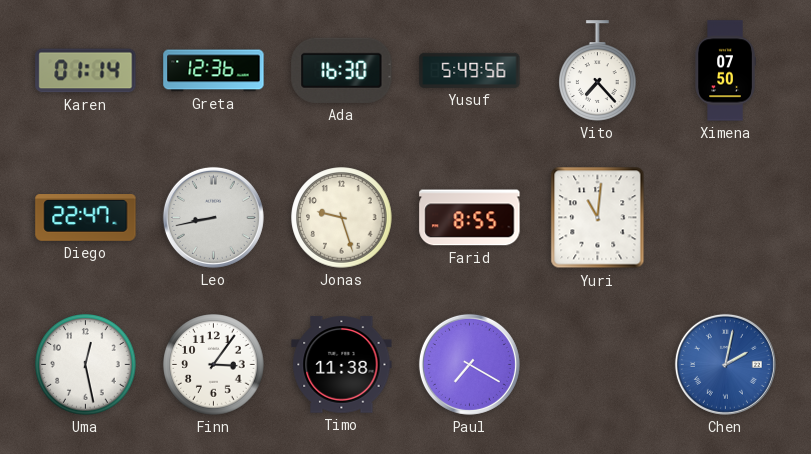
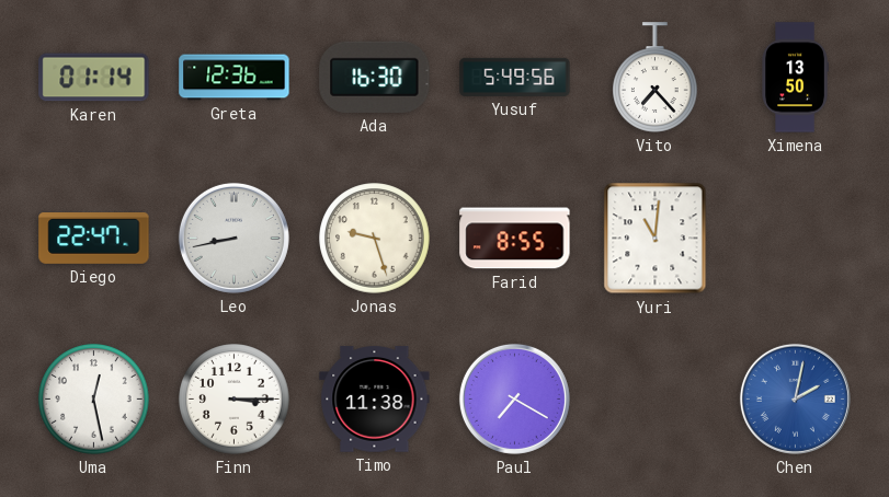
Ximena: 07:50 -> 13:50
Finn: 3:06 -> 3:15
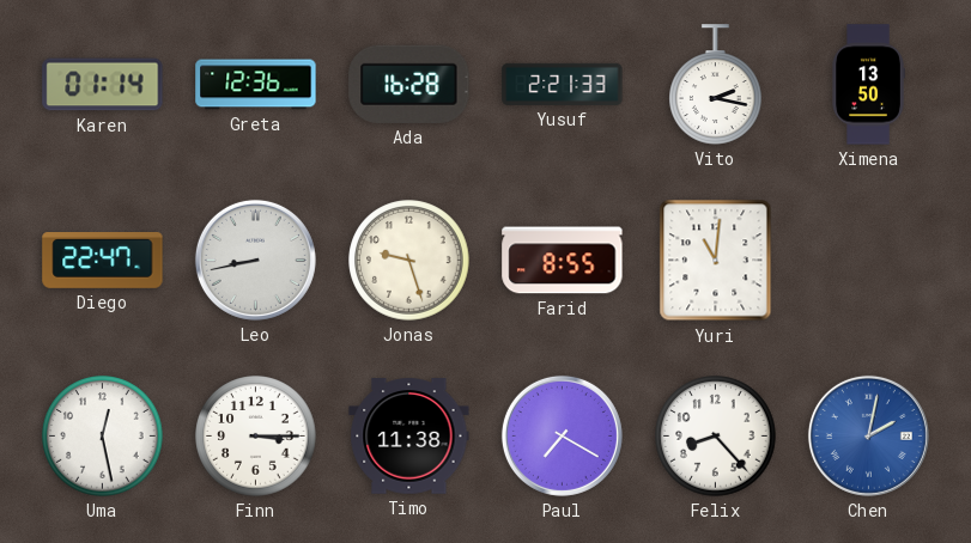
Ada: 16:30 -> 16:28
Yusuf: 5:49 -> 2:21
Vito: 7:23 -> 2:17
Felix: none -> 8:23
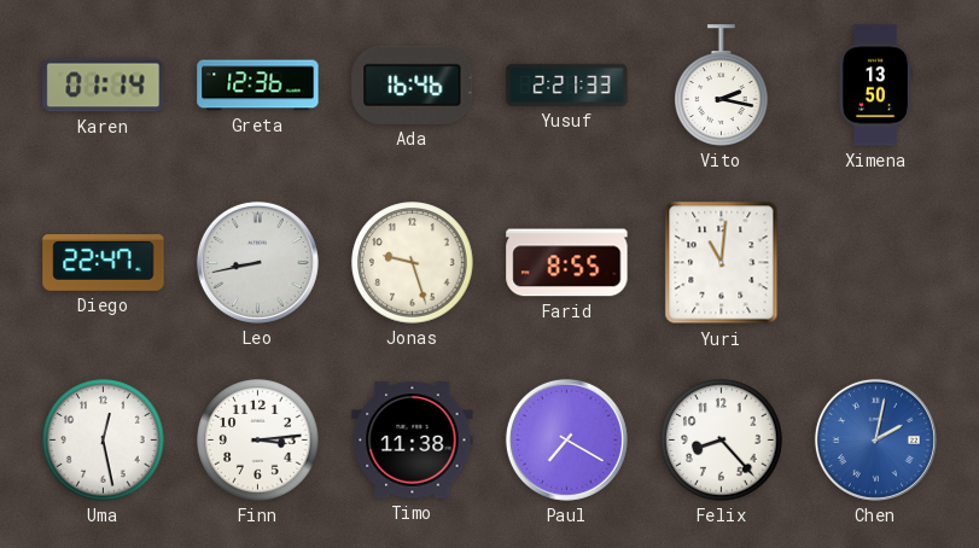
Ada: 16:28 -> 16:46
Finn: 3:15 -> 3:14
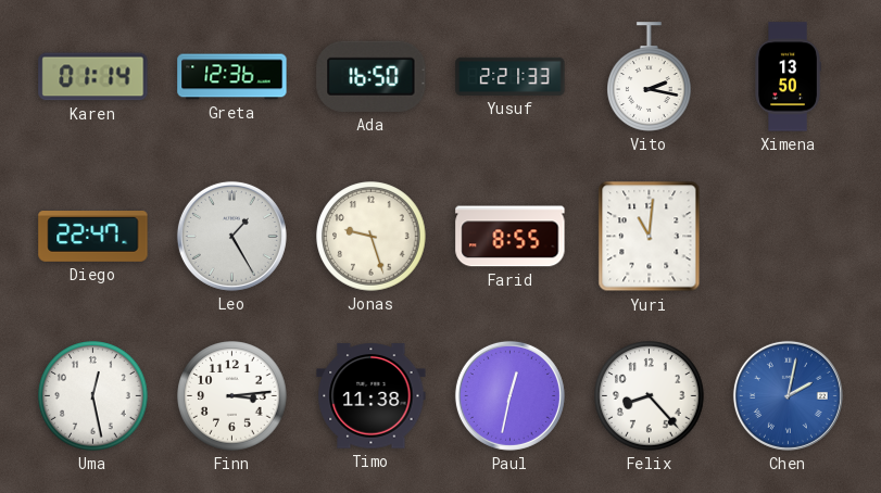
Ada: 16:46 -> 16:50
Leo: 8:43 -> 1:25
Paul: 7:20 -> 12:32
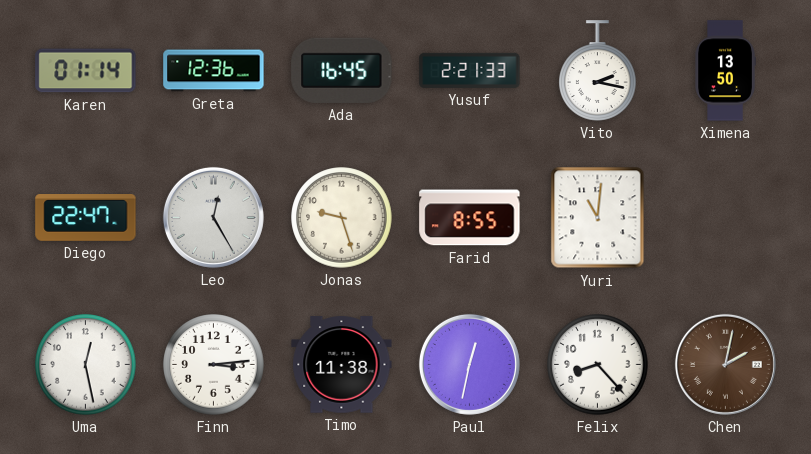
Ada: 16:50 -> 16:45
Leo: 1:25 -> 12:25
Chen dial: blue -> brown
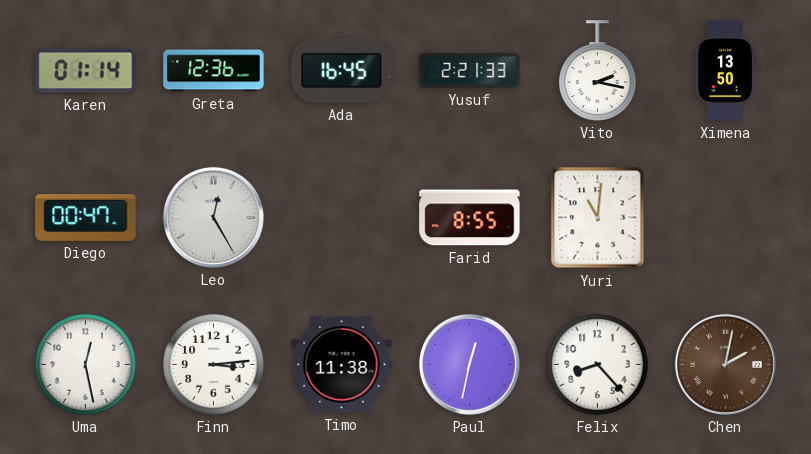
Diego: 22:47 -> 00:47
Jonas: 9:27 -> none
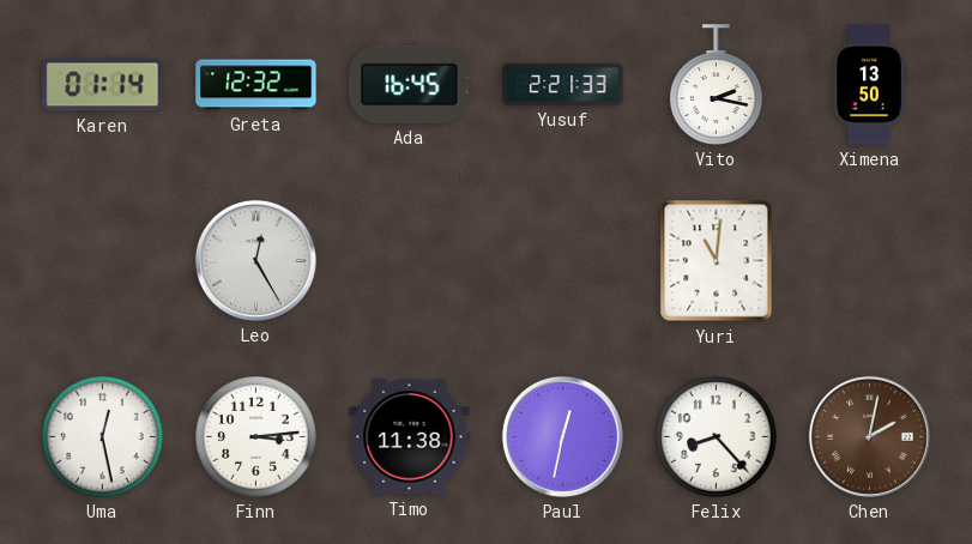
Greta: 12:36 -> 12:32
Diego: 00:47 -> none
Farid: 8:55 -> none
